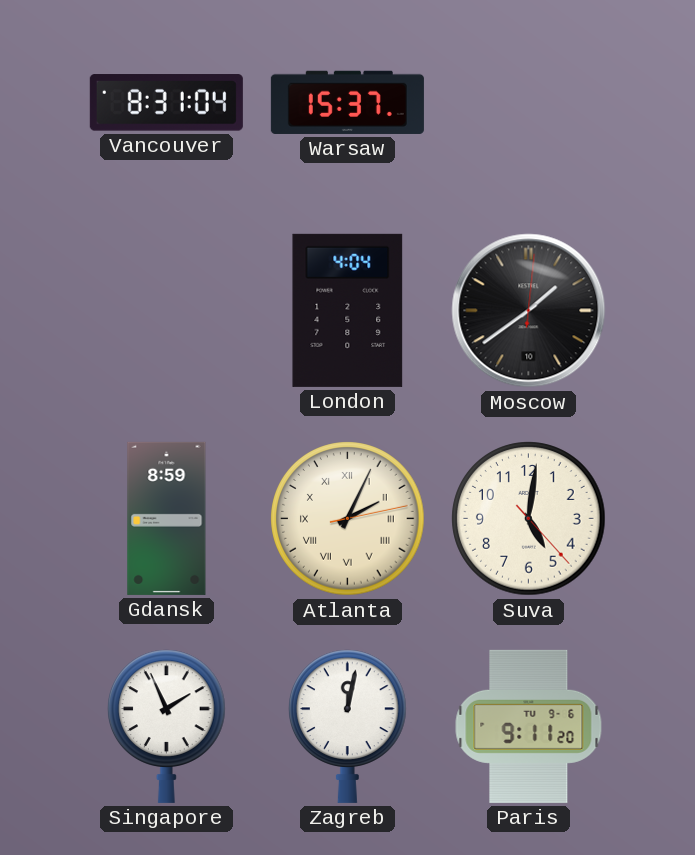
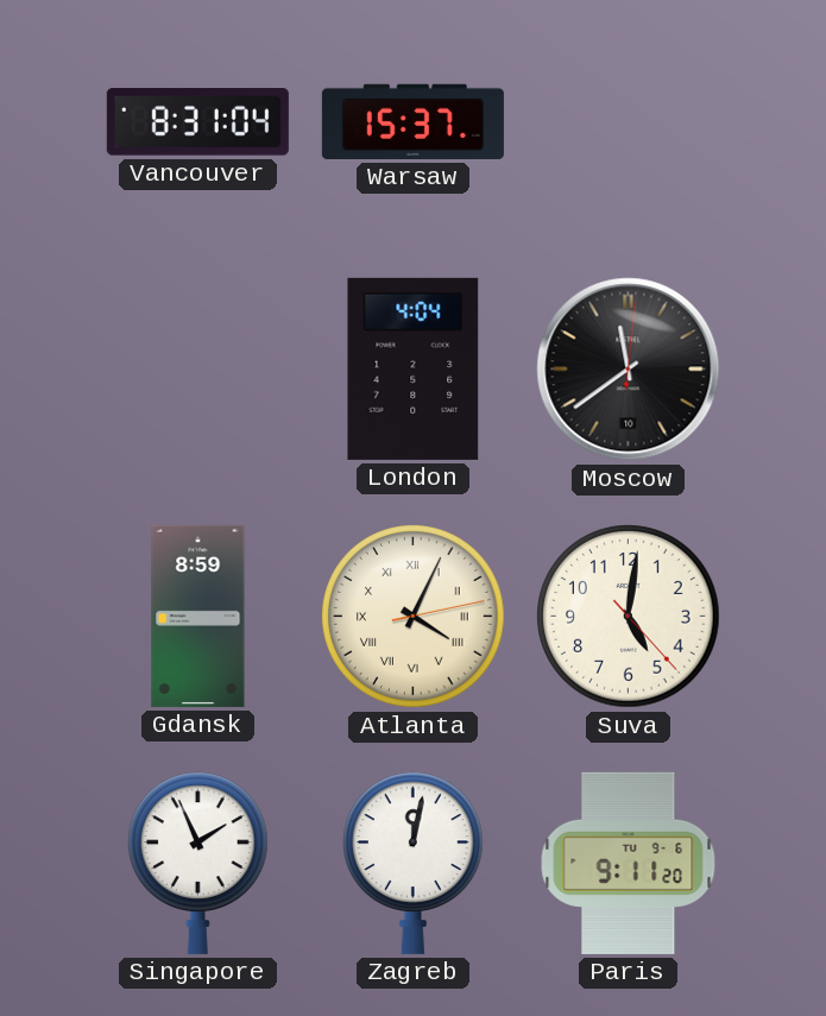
Moscow: 1:39 -> 11:39
Atlanta: 2:04 -> 4:04
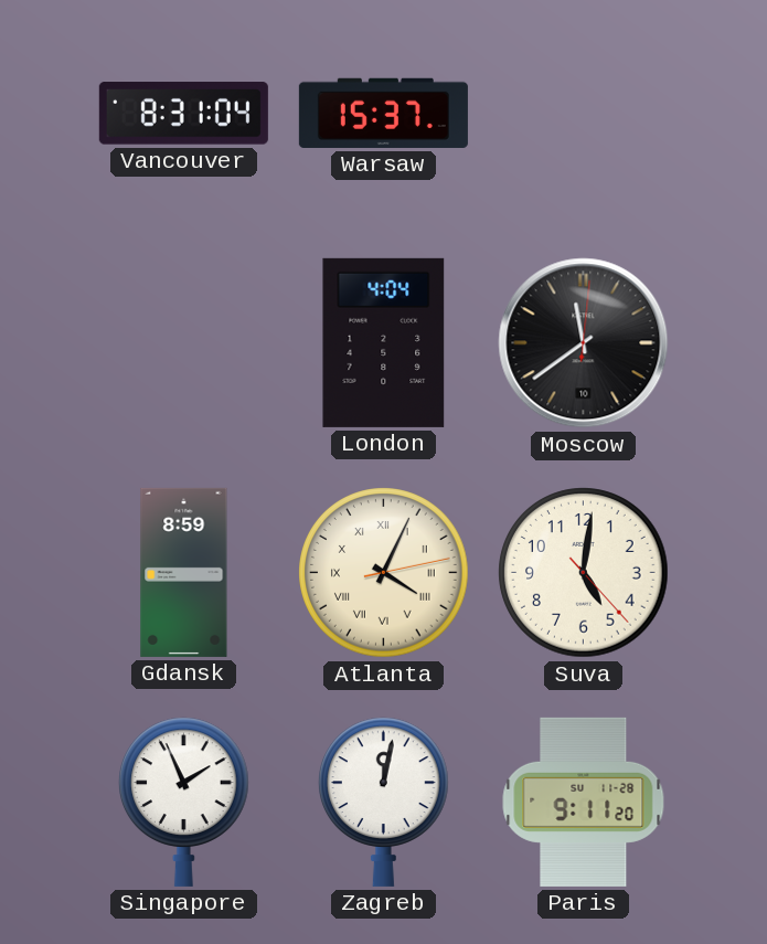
Paris date: TU 9-6 -> SU 11-28
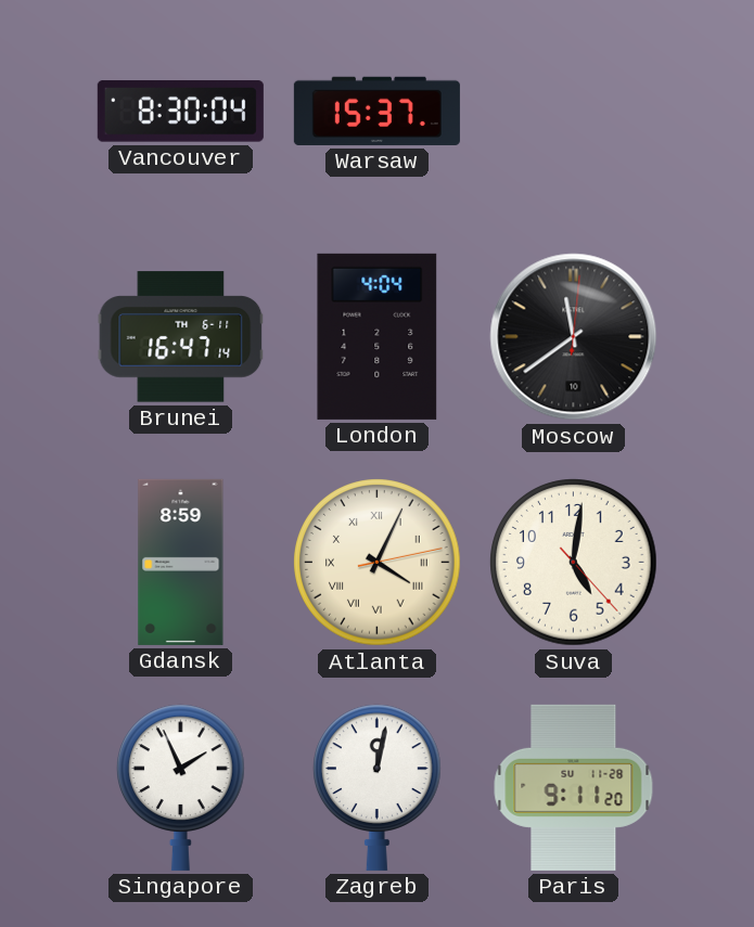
Vancouver: 8:31 -> 8:30
Brunei: none -> 16:47
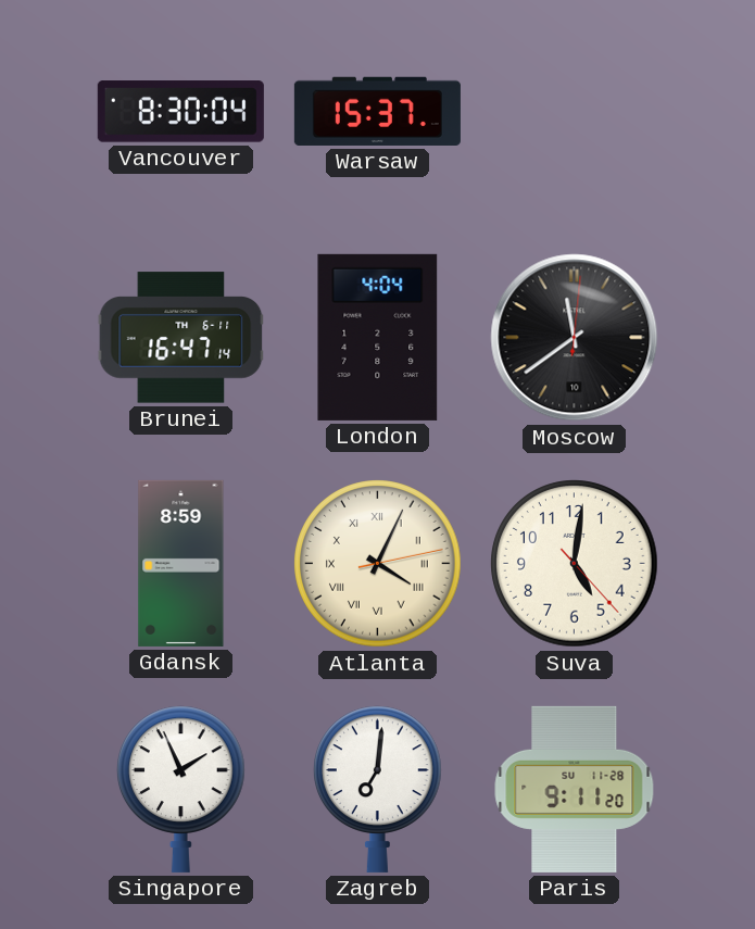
Zagreb: 12:02 -> 7:01
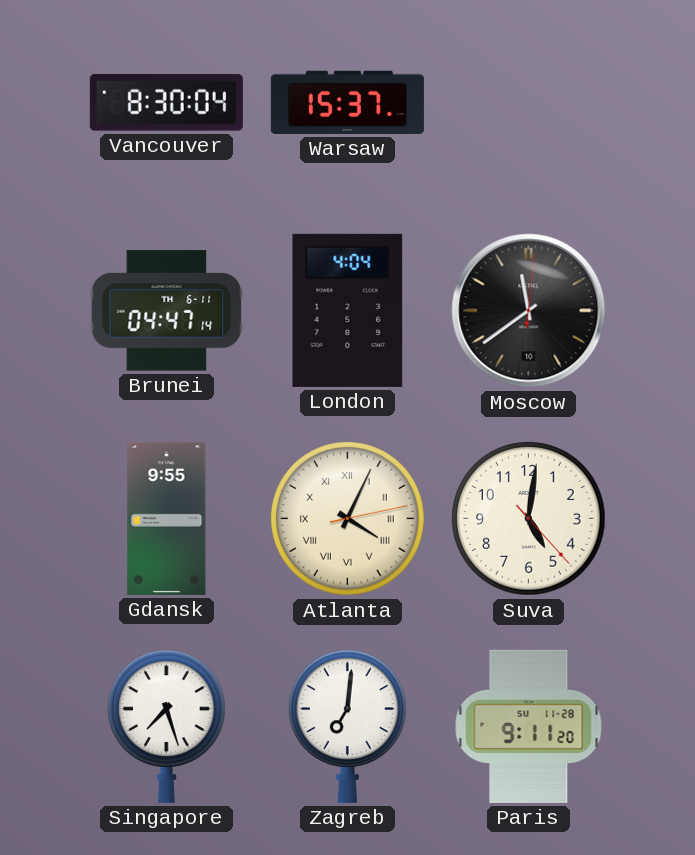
Brunei: 16:47 -> 04:47
Gdansk: 8:59 -> 9:55
Singapore: 1:56 -> 7:27
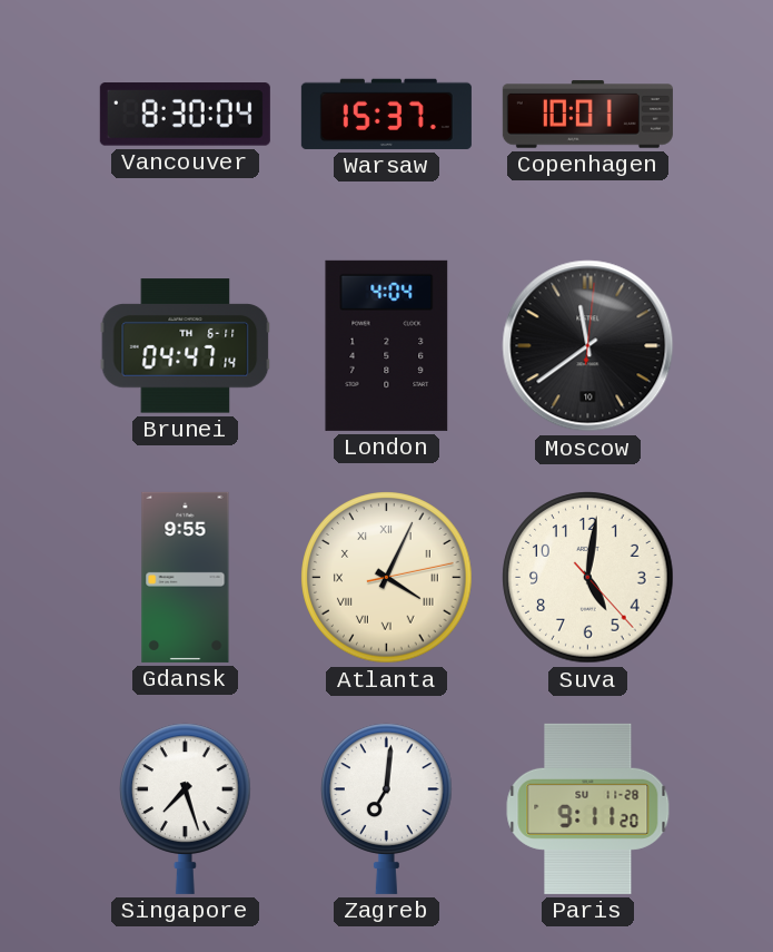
Copenhagen: none -> 10:01
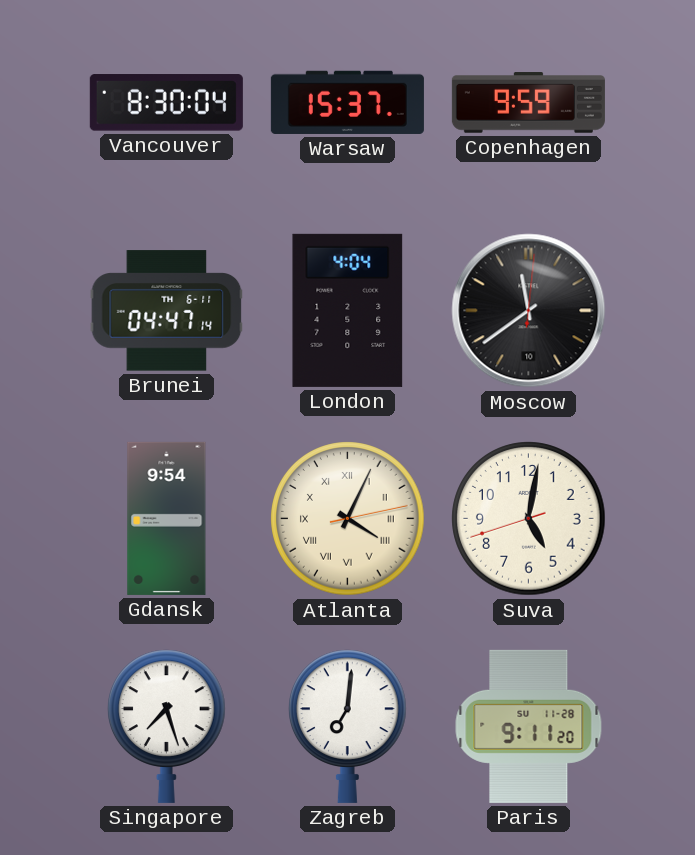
Copenhagen: 10:01 -> 9:59
Gdansk: 9:55 -> 9:54
Suva: 5:01:23 -> 5:01:42
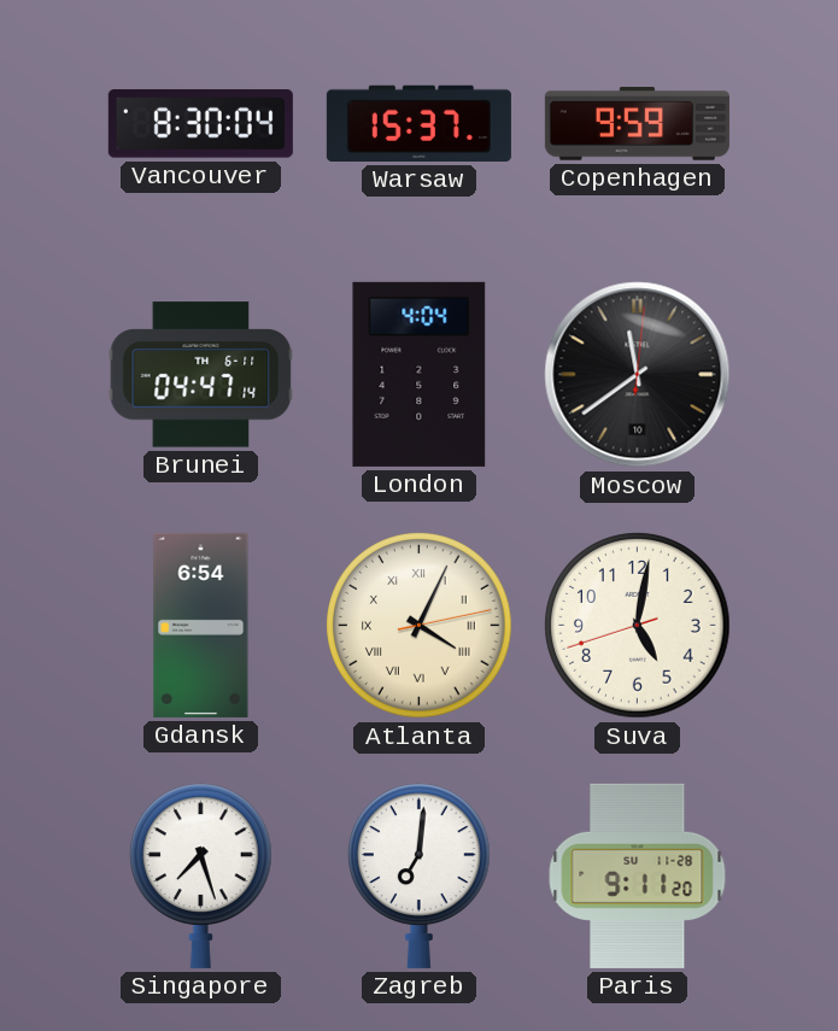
Gdansk: 9:54 -> 6:54
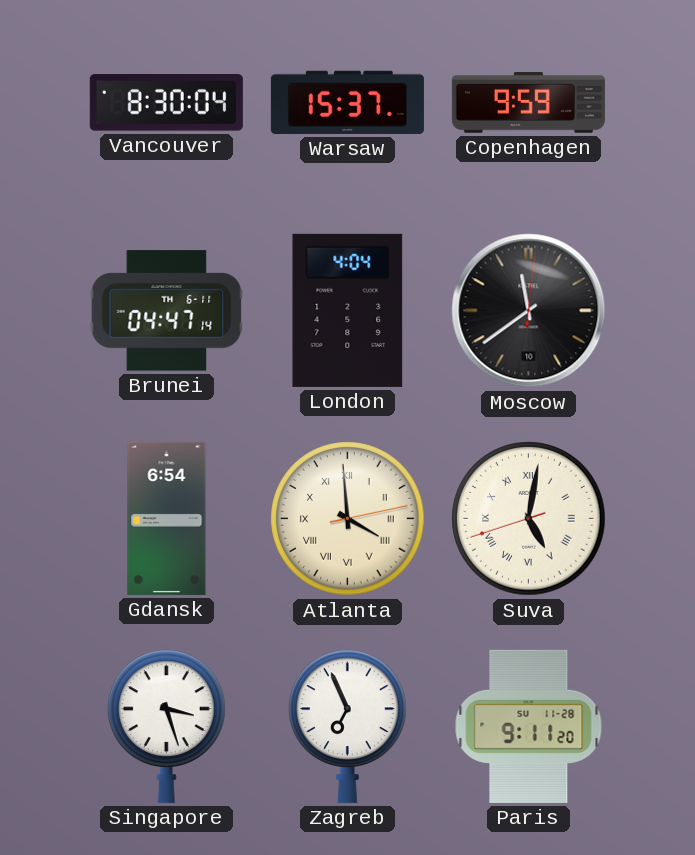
Atlanta: 4:04 -> 3:59
Suva numerals: Arabic -> Roman
Singapore: 7:27 -> 3:27
Zagreb: 7:01 -> 6:56
